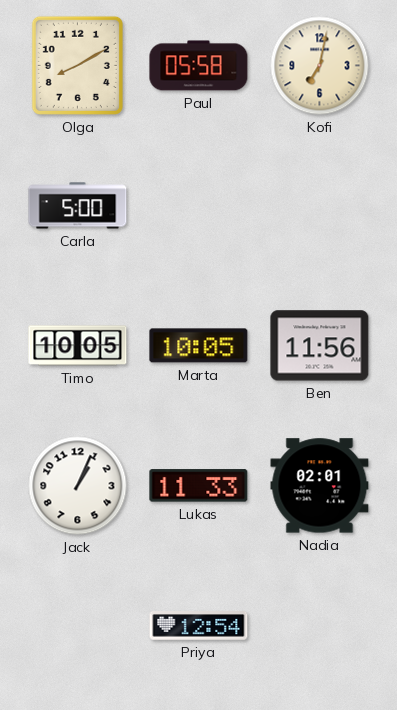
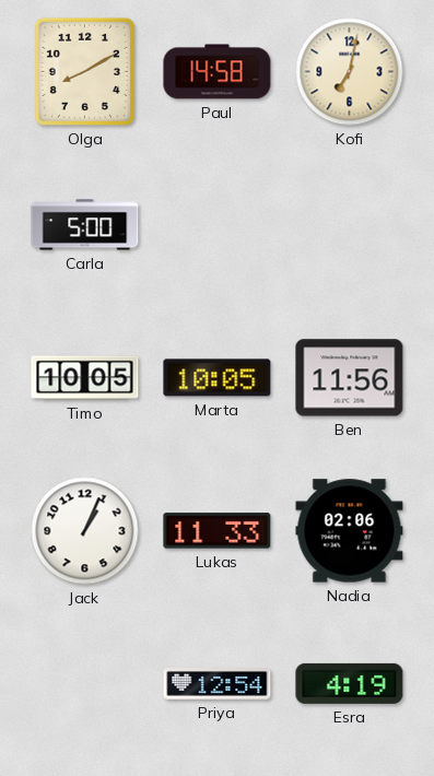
Paul: 05:58 -> 14:58
Nadia: 02:01 -> 02:06
Esra: none -> 4:19
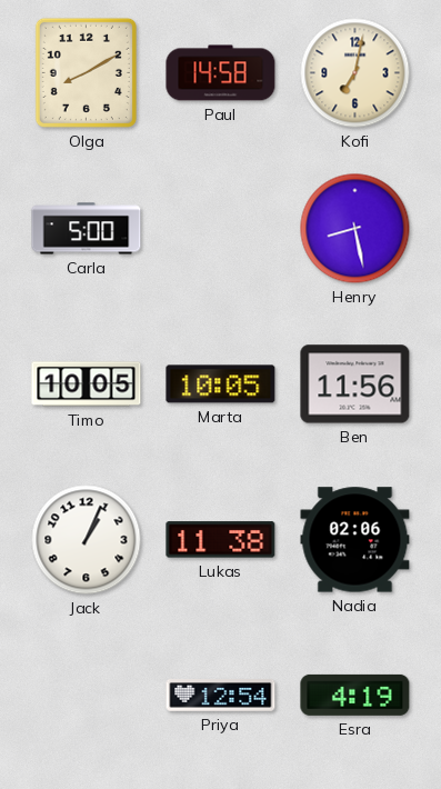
Henry: none -> 8:28
Lukas: 11:33 -> 11:38
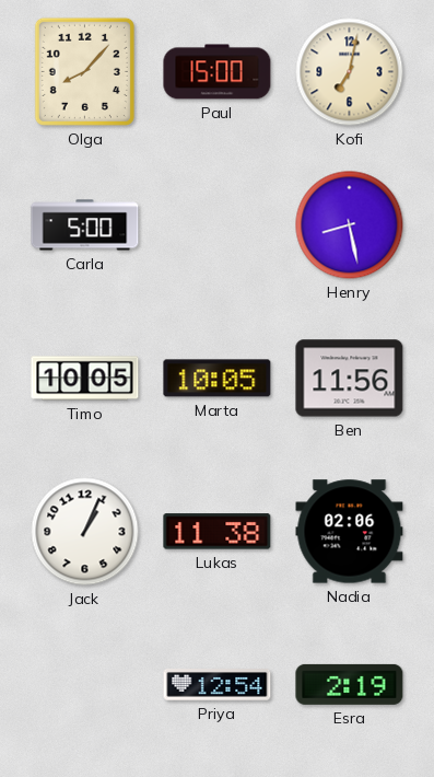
Olga: 8:10 -> 8:07
Paul: 14:58 -> 15:00
Esra: 4:19 -> 2:19
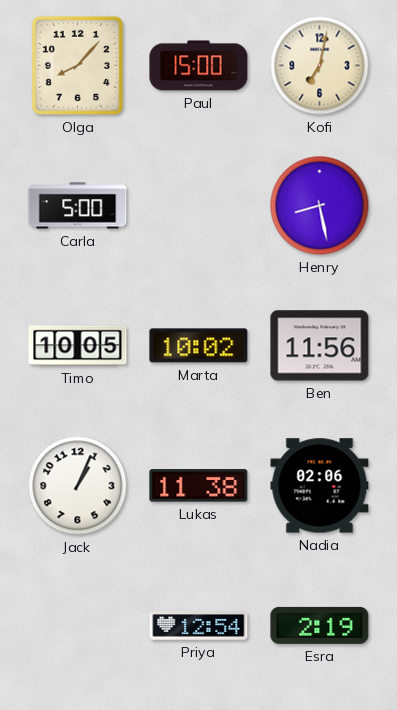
Marta: 10:05 -> 10:02
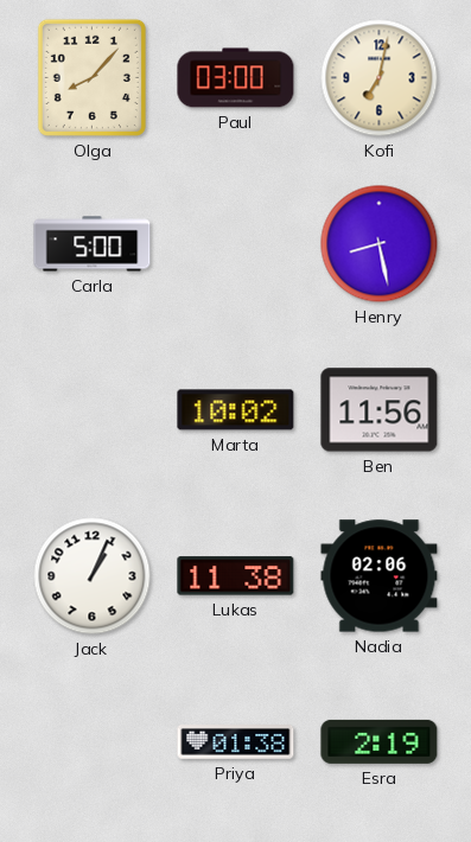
Paul: 15:00 -> 03:00
Timo: 10:05 -> none
Priya: 12:54 -> 01:38
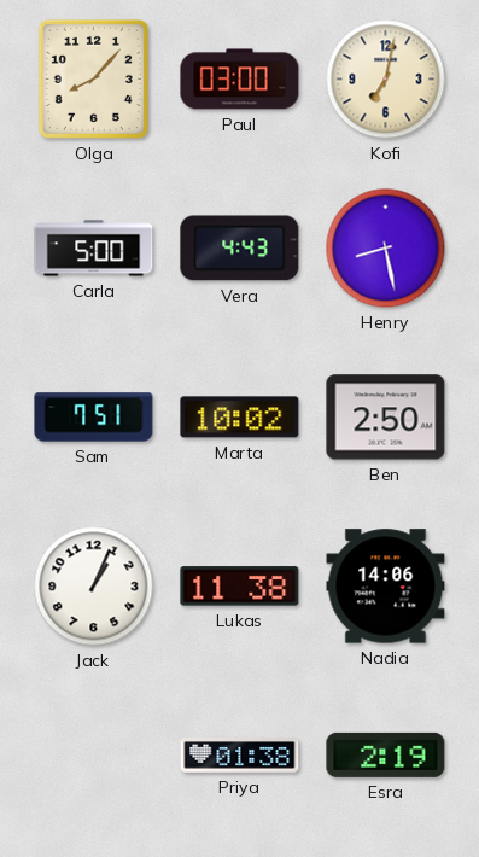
Vera: none -> 4:43
Sam: none -> 7:51
Ben: 11:56 -> 2:50
Nadia: 02:06 -> 14:06
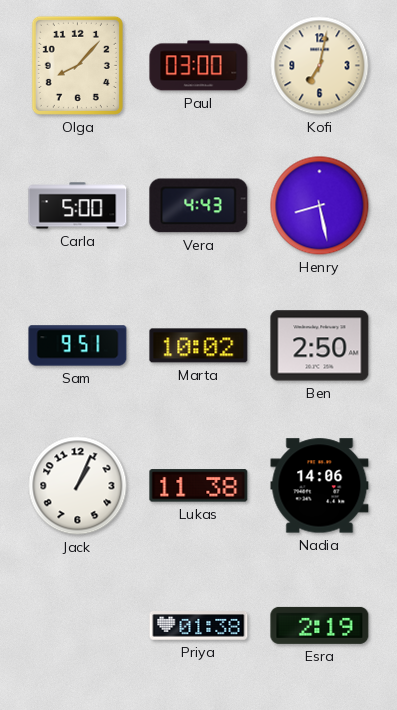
Sam: 7:51 -> 9:51
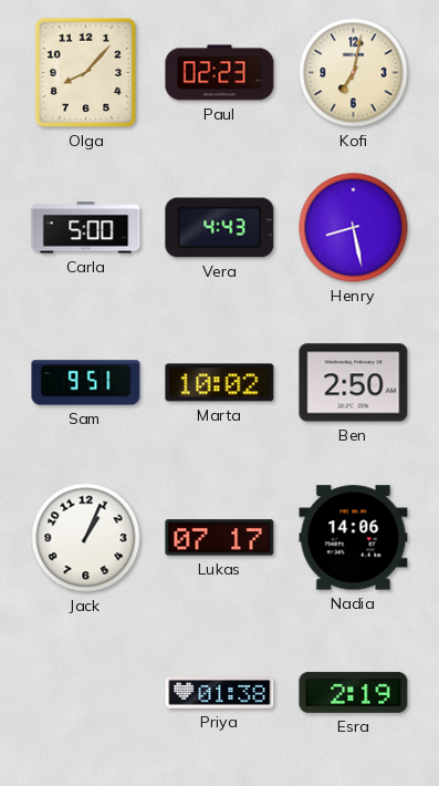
Paul: 03:00 -> 02:23
Lukas: 11:38 -> 07:17
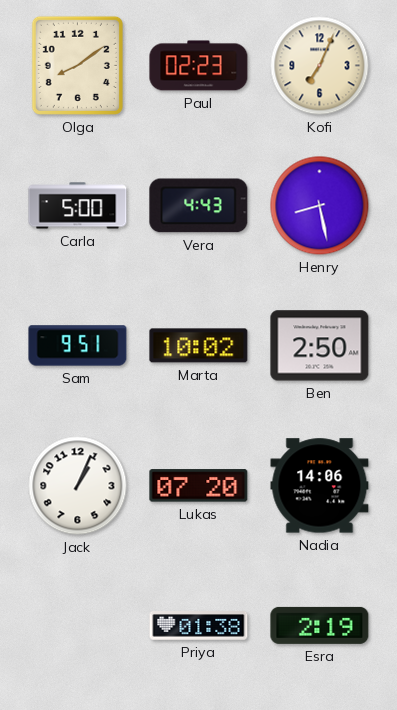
Olga: 8:07 -> 8:09
Kofi: 7:02 -> 7:04
Lukas: 07:17 -> 07:20
